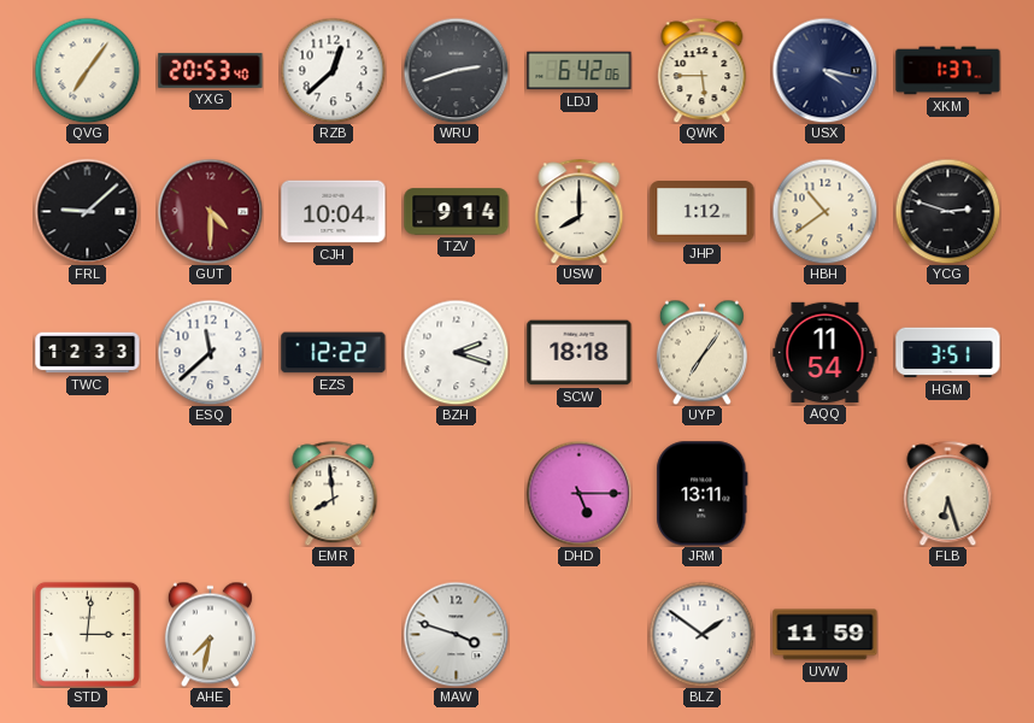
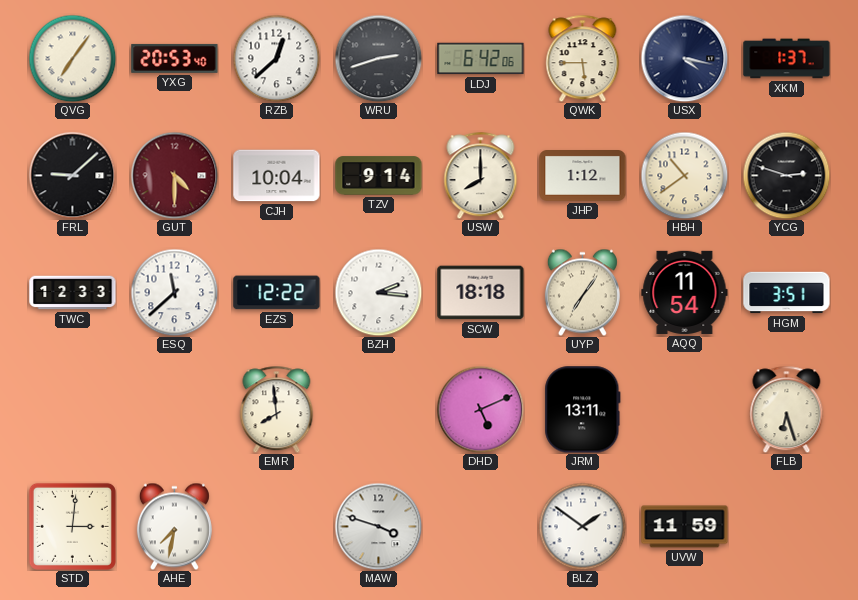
BZH: 2:18 -> 2:16
DHD: 5:15 -> 5:11
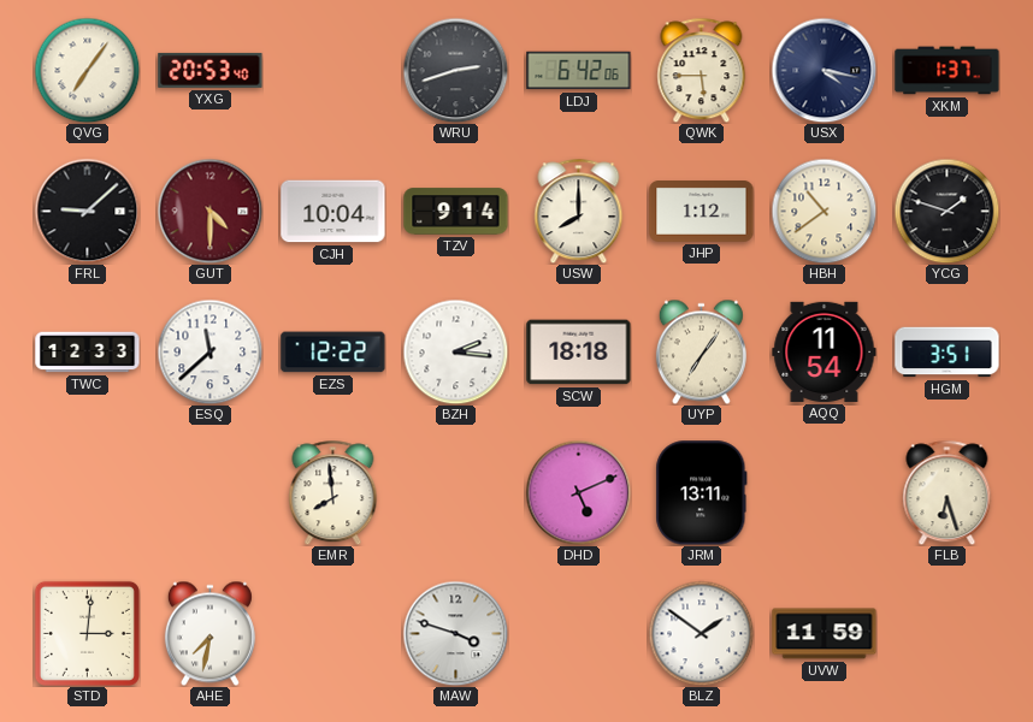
RZB: 12:38 -> none
YCG: 2:48 -> 1:48
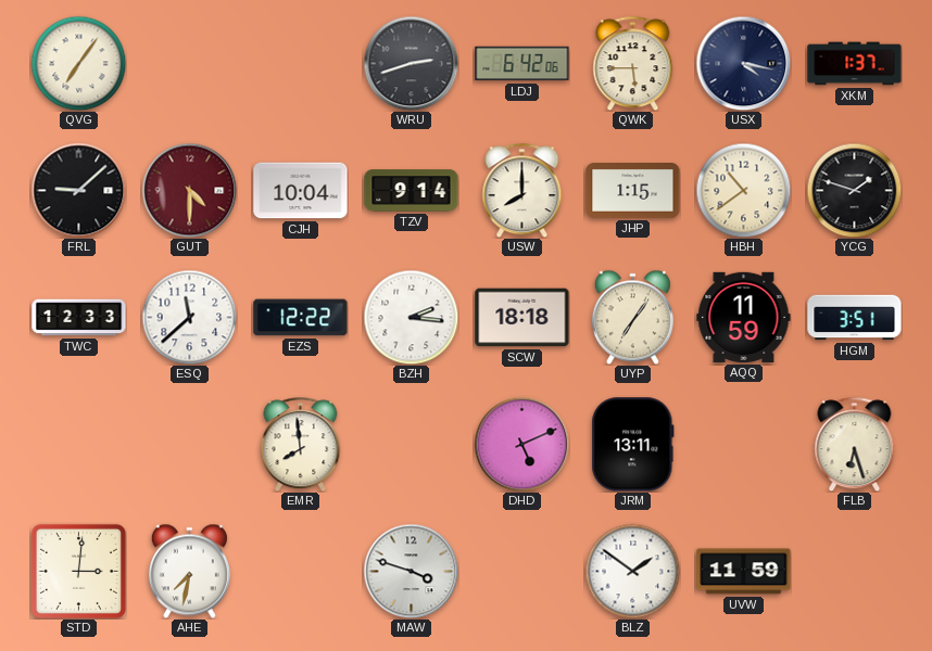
YXG: 20:53 -> none
JHP: 1:12 -> 1:15
AQQ: 11:54 -> 11:59
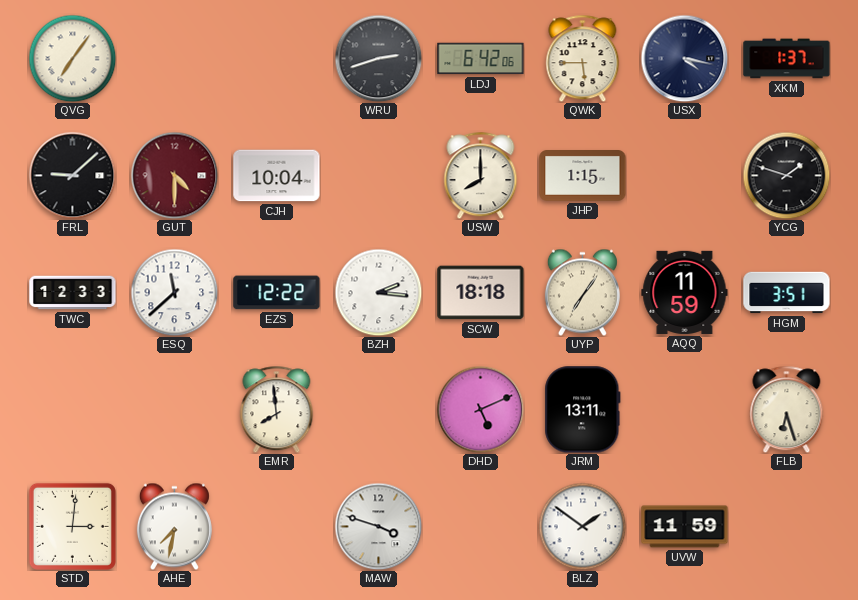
TZV: 9:14 -> none
HBH: 10:39 -> none
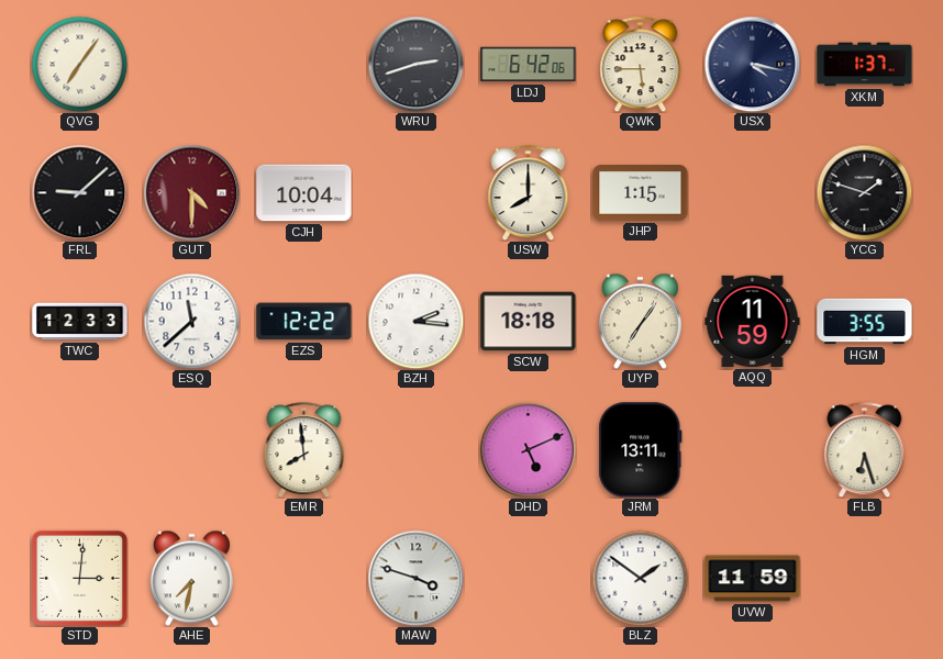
HGM: 3:51 -> 3:55
